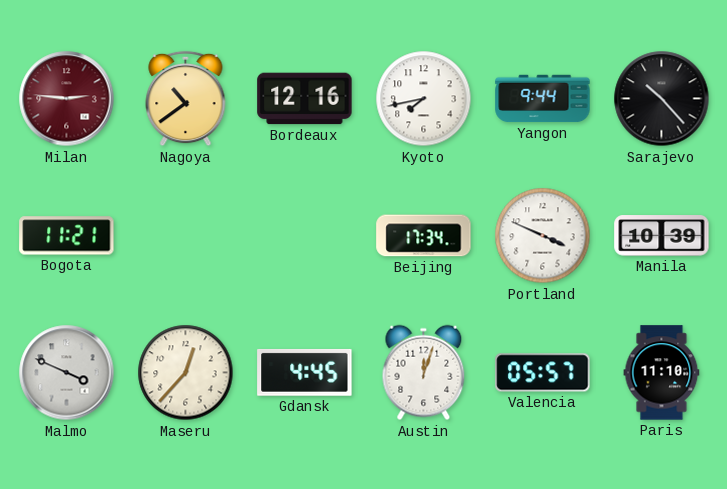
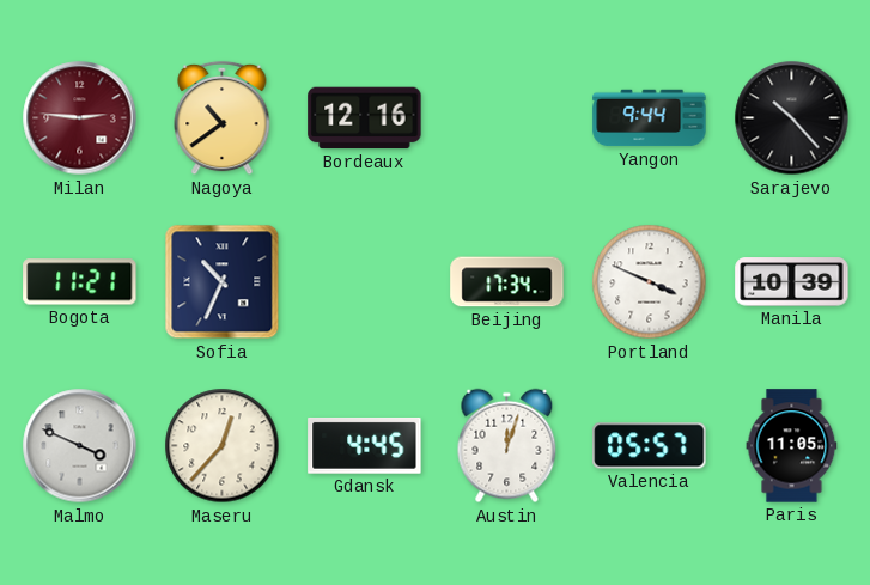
Kyoto: 7:43 -> none
Sofia: none -> 10:34
Paris: 11:10 -> 11:05
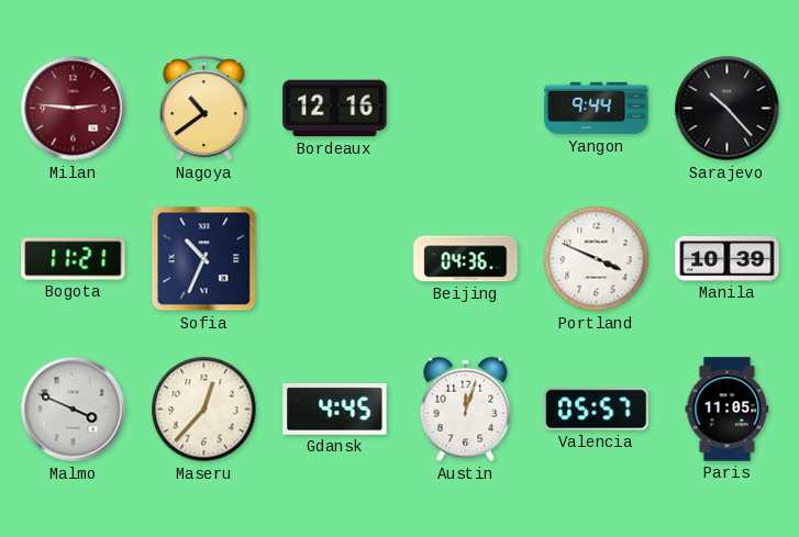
Beijing: 17:34 -> 04:36
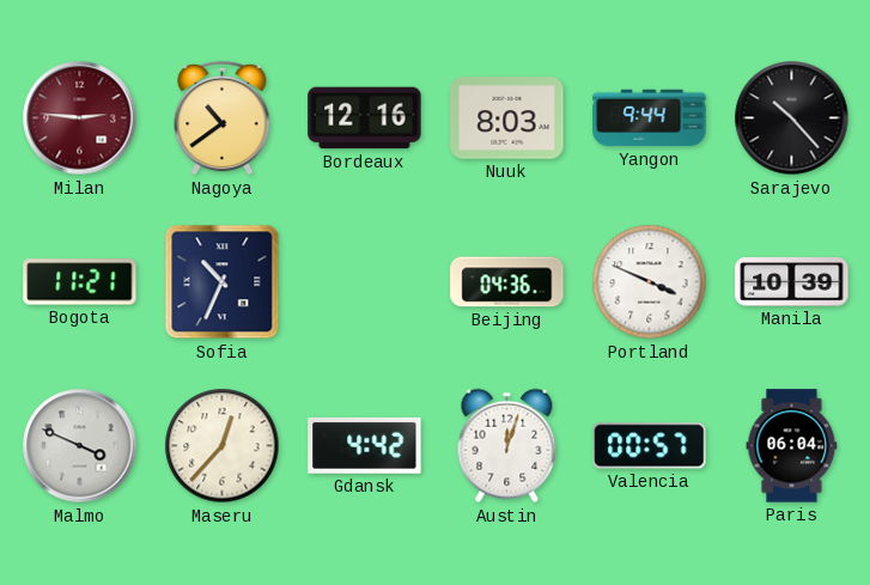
Nuuk: none -> 8:03
Gdansk: 4:45 -> 4:42
Valencia: 05:57 -> 00:57
Paris: 11:05 -> 06:04
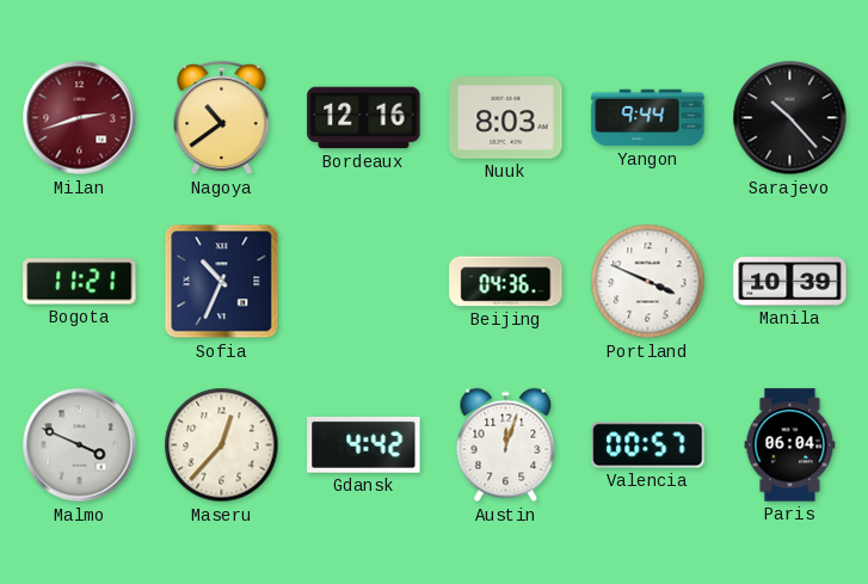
Milan: 2:46 -> 2:42
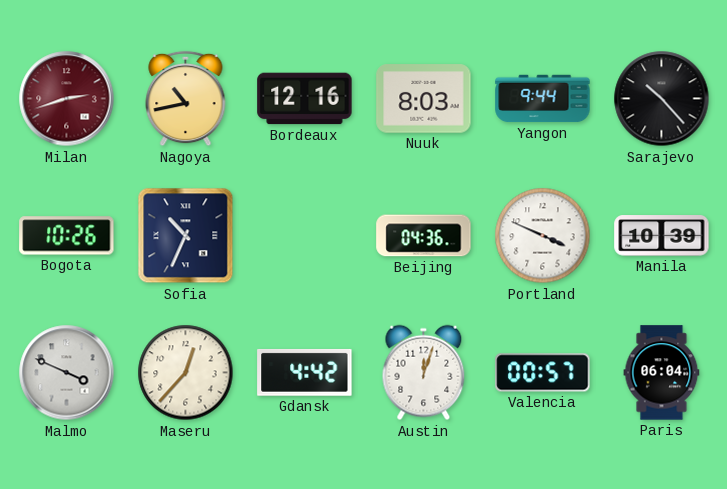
Nagoya: 10:39 -> 10:43
Bogota: 11:21 -> 10:26
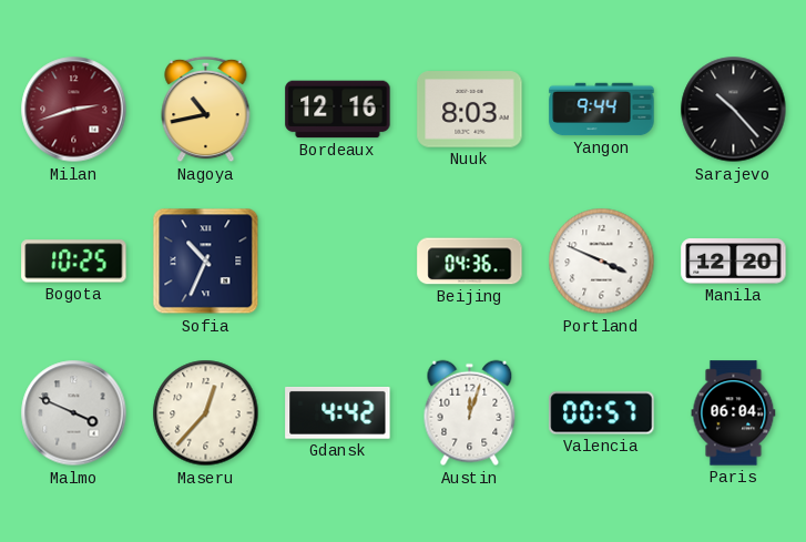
Bogota: 10:26 -> 10:25
Manila: 10:39 -> 12:20
